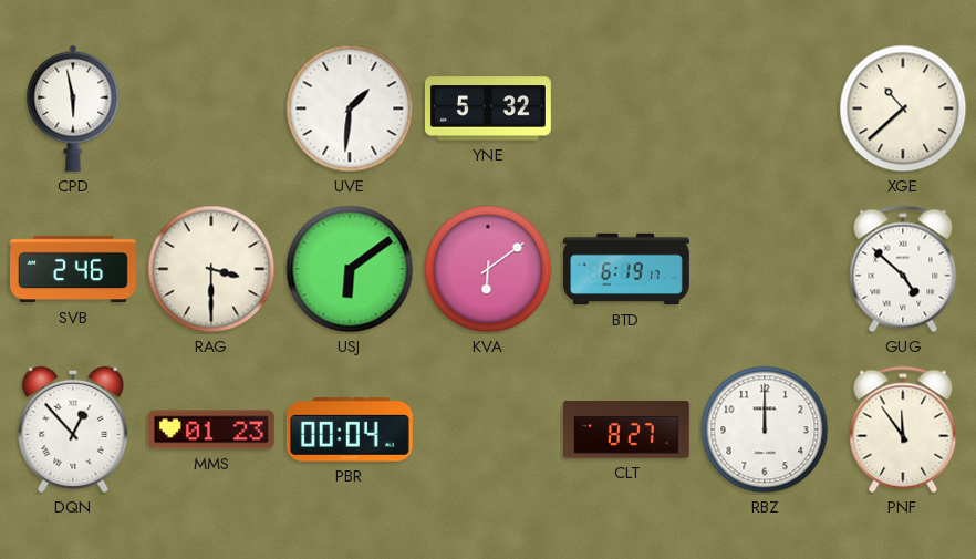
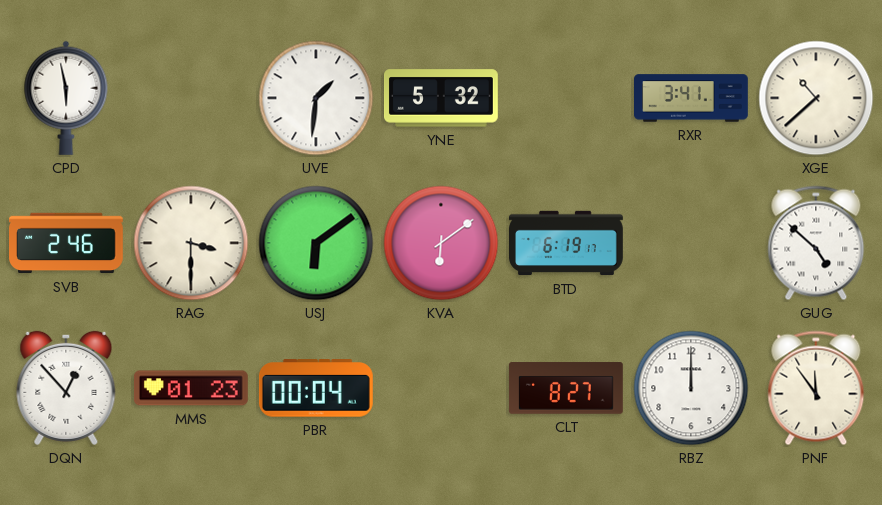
RXR: none -> 3:41
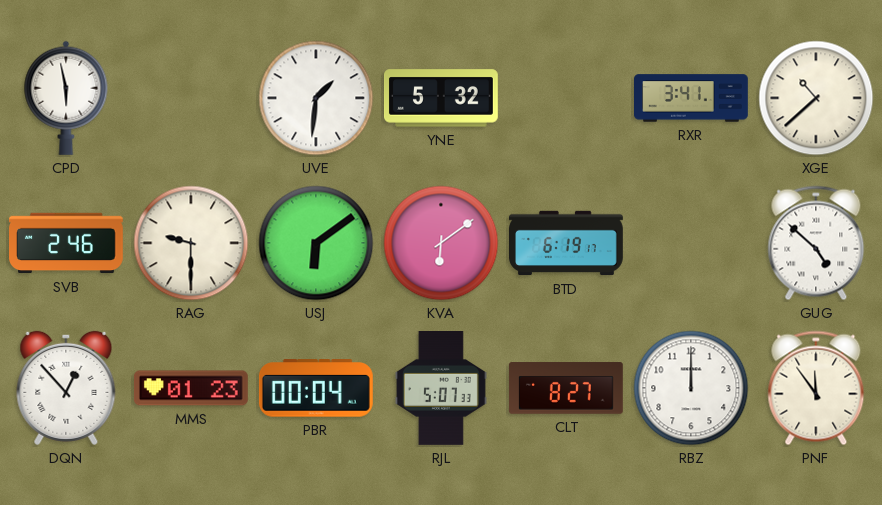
RAG: 3:30 -> 9:30
RJL: none -> 5:07
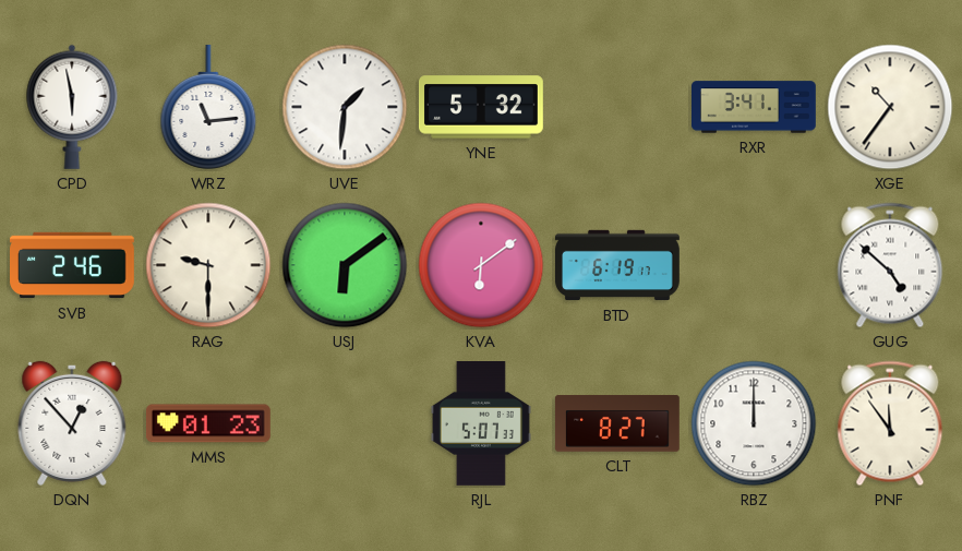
WRZ: none -> 11:14
XGE: 10:38 -> 10:36
PBR: 00:04 -> none
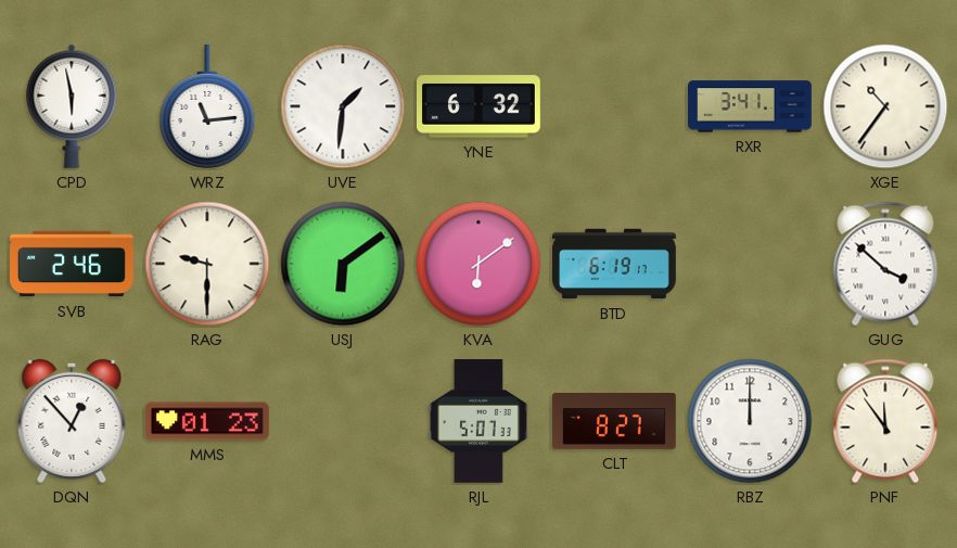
YNE: 5:32 -> 6:32
GUG: 4:52 -> 3:52
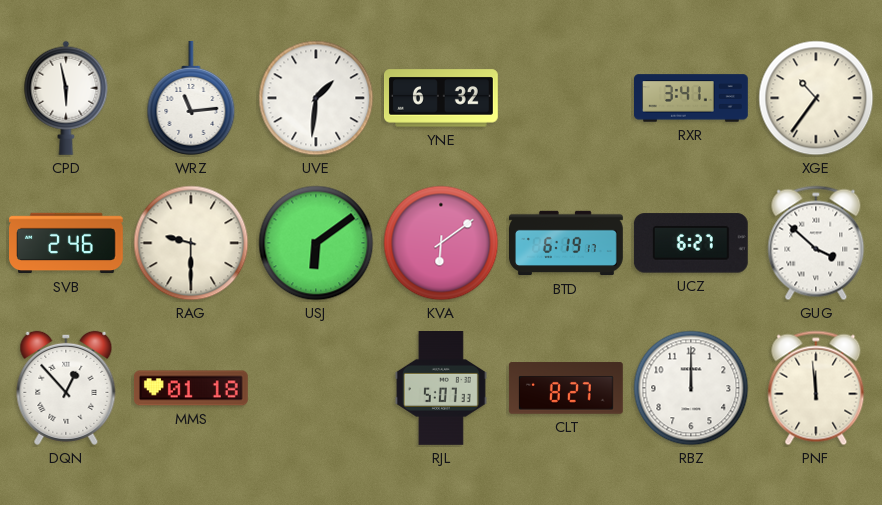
UCZ: none -> 6:27
MMS: 01:23 -> 01:18
PNF: 11:54 -> 11:59
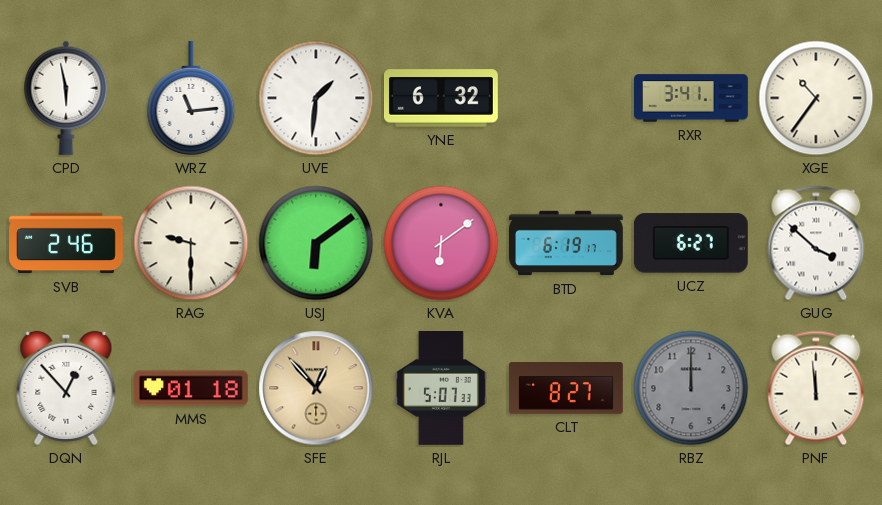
SFE: none -> 12:53
RBZ dial: white -> grey
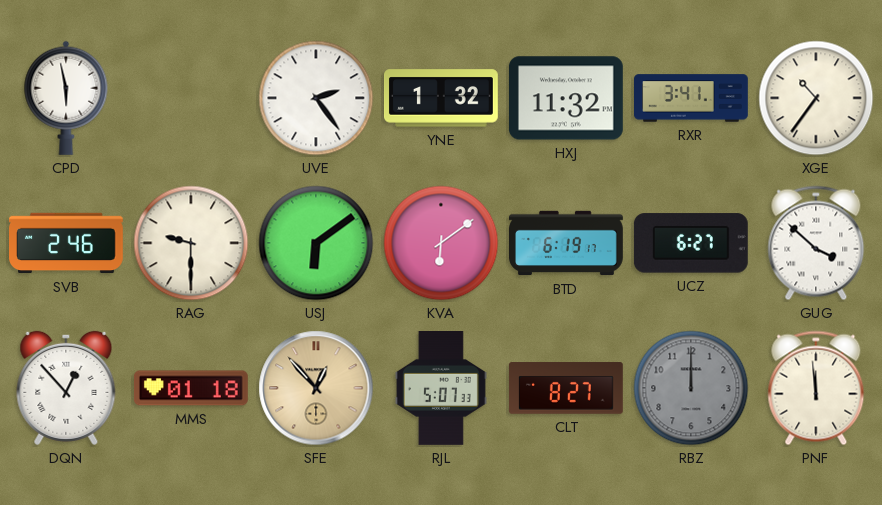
WRZ: 11:14 -> none
UVE: 1:31 -> 2:24
YNE: 6:32 -> 1:32
HXJ: none -> 11:32
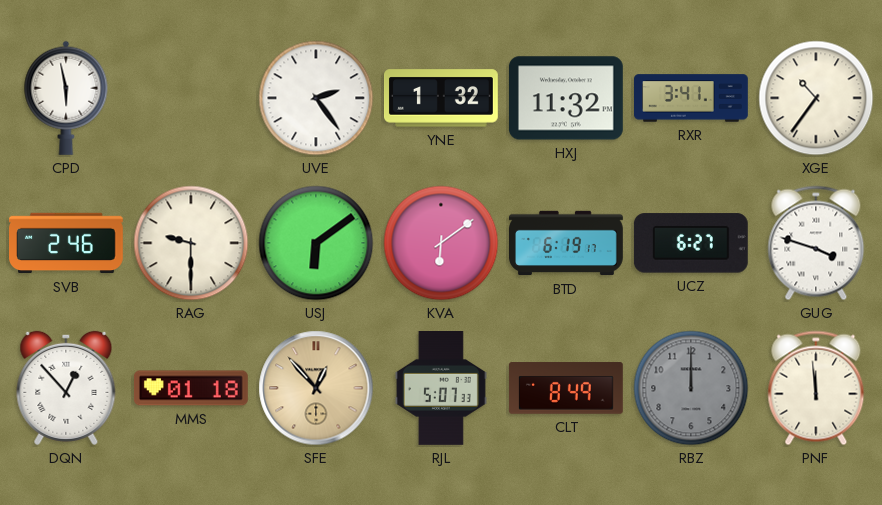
GUG: 3:52 -> 3:48
CLT: 8:27 -> 8:49
